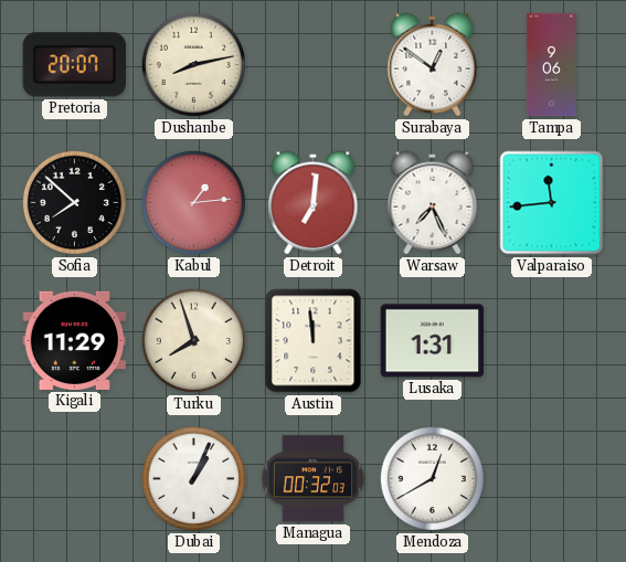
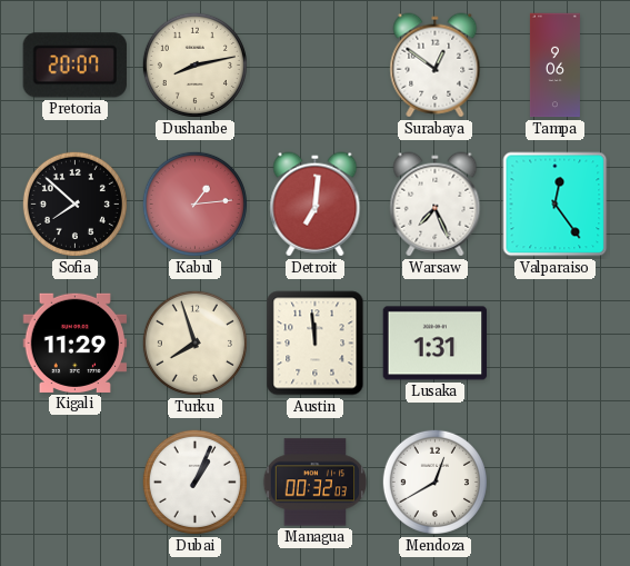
Valparaiso: 11:44 -> 12:24
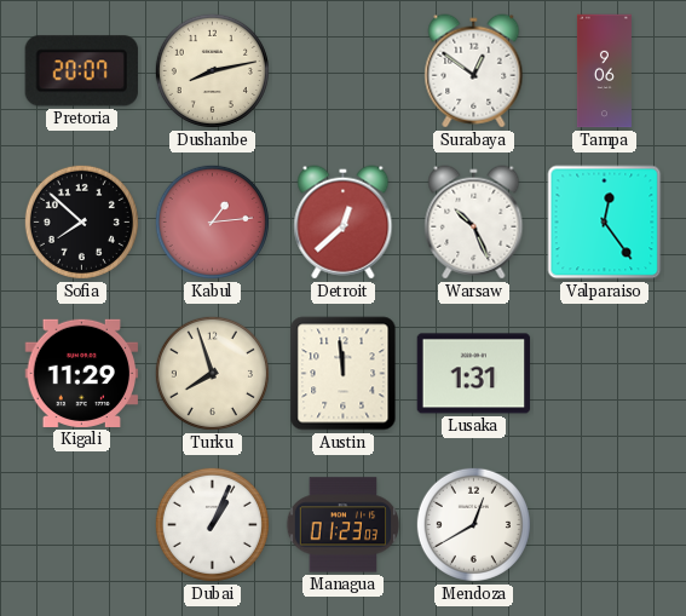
Detroit: 7:01 -> 12:38
Warsaw: 7:26 -> 10:26
Managua: 00:32 -> 01:23
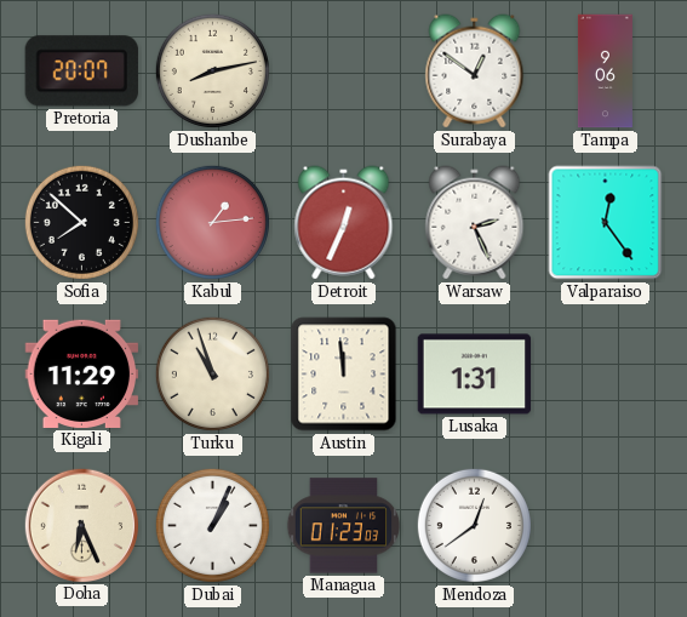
Detroit: 12:38 -> 12:34
Warsaw: 10:26 -> 2:26
Turku: 7:57 -> 10:57
Doha: none -> 6:26
Mendoza: 12:40 -> 12:39
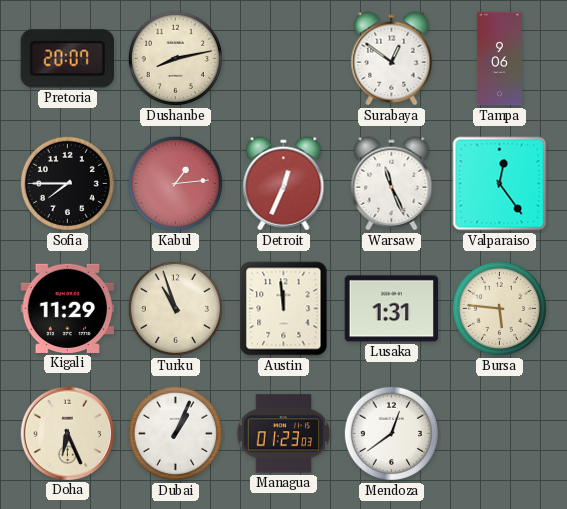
Sofia: 7:52 -> 7:45
Warsaw: 2:26 -> 11:26
Bursa: none -> 5:46
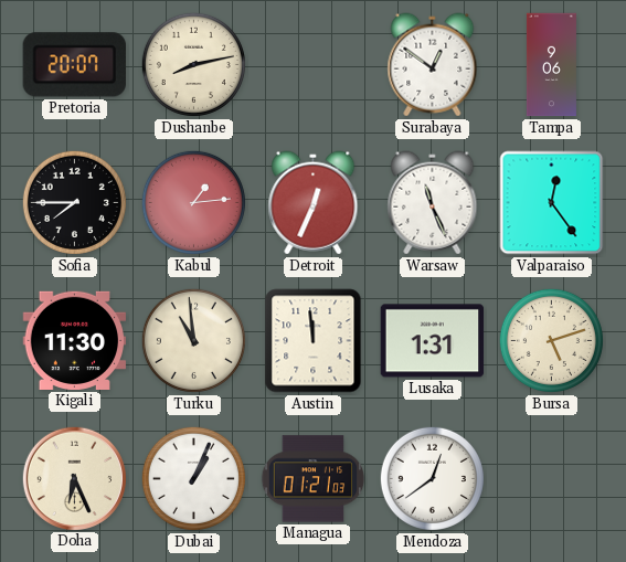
Kigali: 11:29 -> 11:30
Turku: 10:57 -> 10:59
Bursa: 5:46 -> 5:12
Managua: 01:23 -> 01:21
